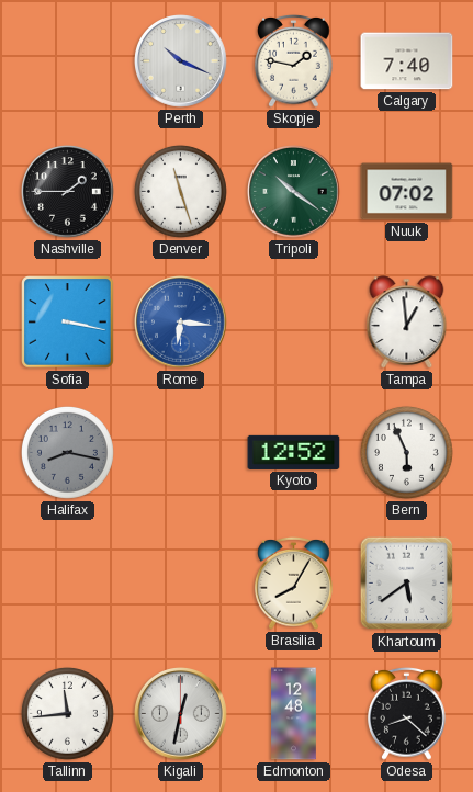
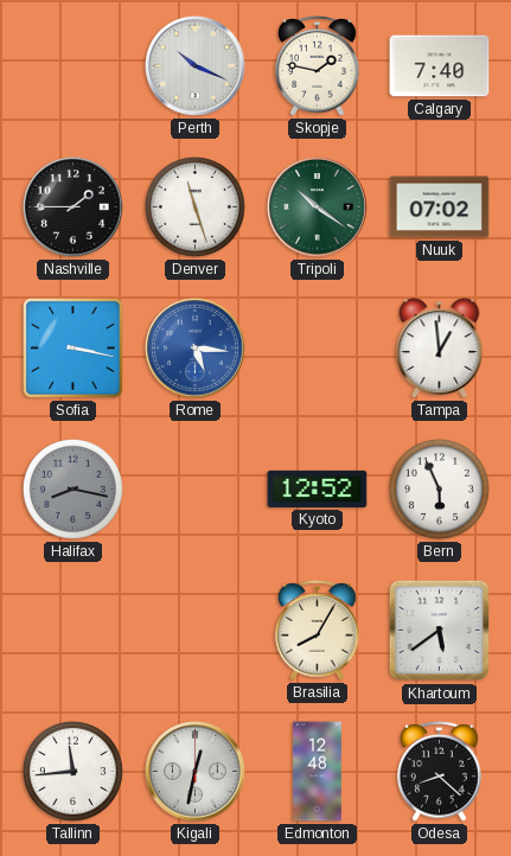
Rome: 6:16 -> 5:16
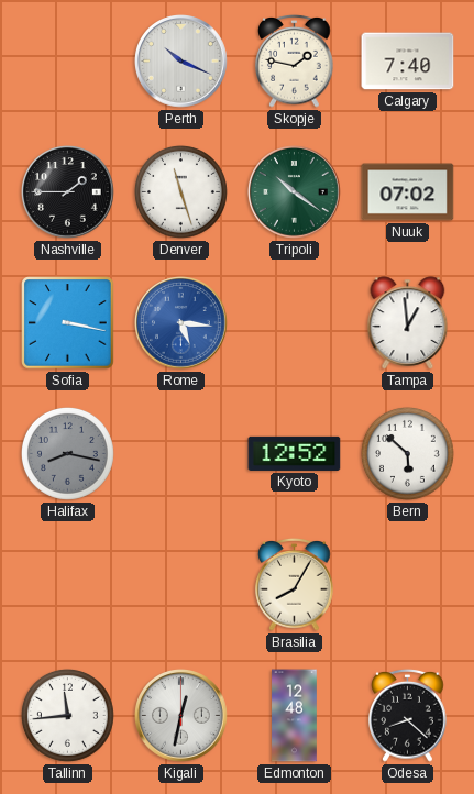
Bern: 5:56 -> 5:52
Khartoum: 5:39 -> none
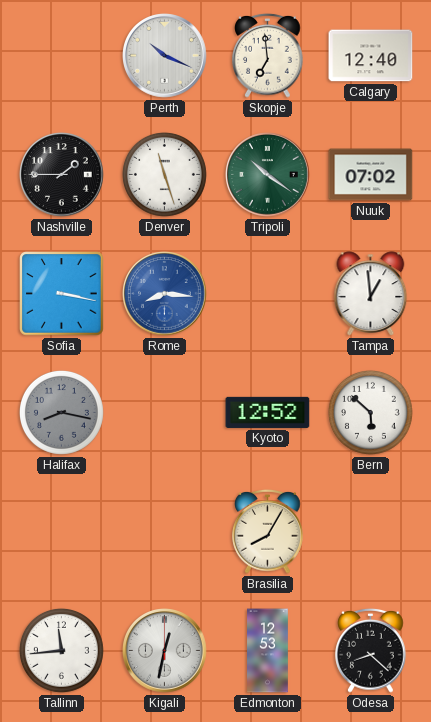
Skopje: 1:47 -> 6:59
Calgary: 7:40 -> 12:40
Rome: 5:16 -> 8:16
Edmonton: 12:48 -> 12:53
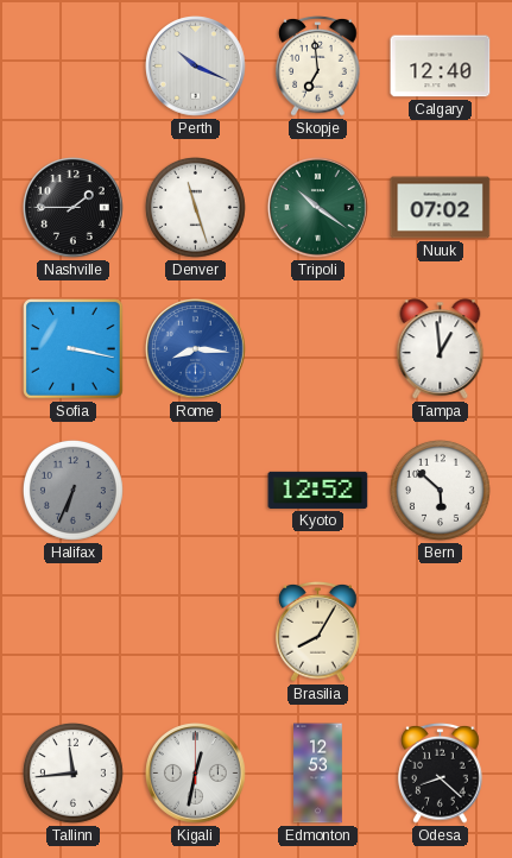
Halifax: 8:17 -> 6:34
